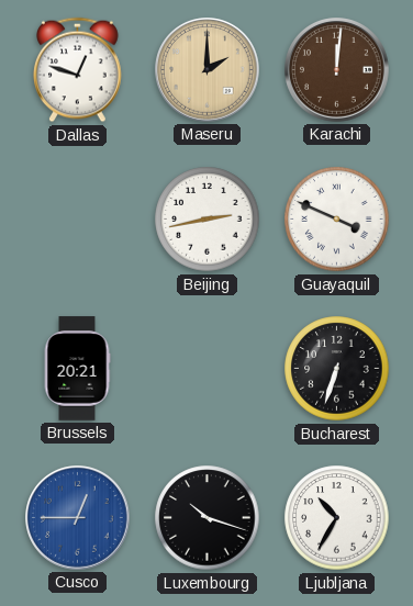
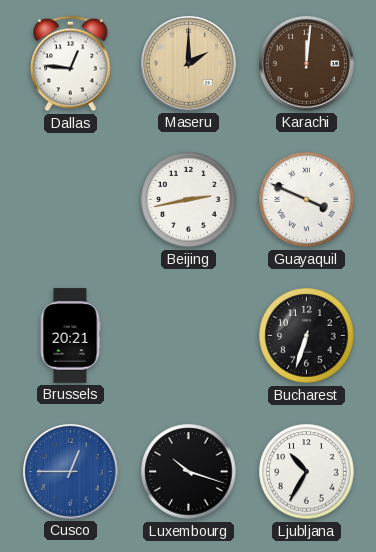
Dallas: 12:48 -> 12:46
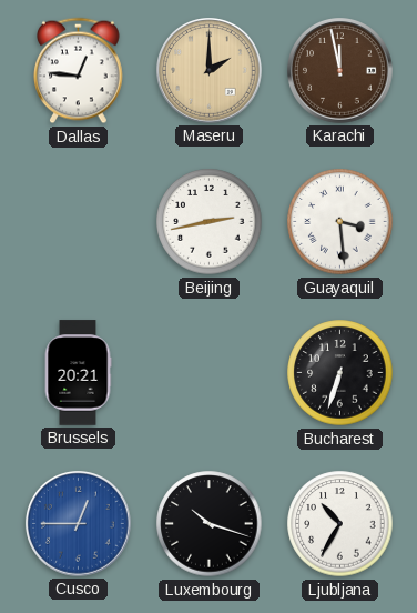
Karachi: 12:01 -> 11:58
Guayaquil: 3:49 -> 3:29
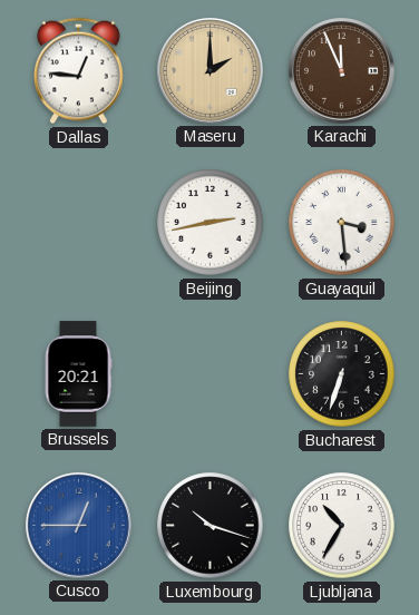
Karachi: 11:58 -> 11:56
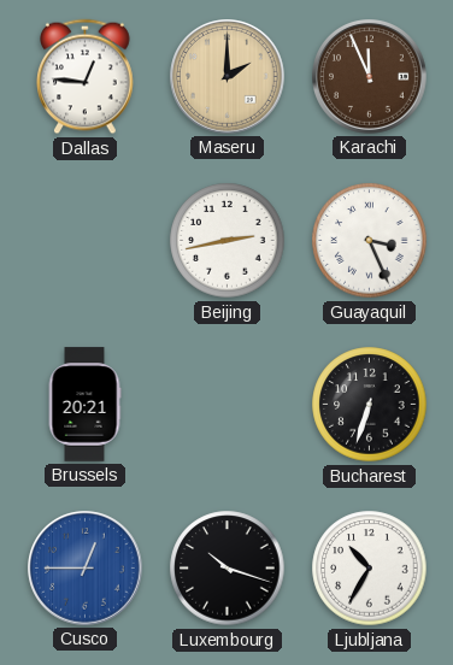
Guayaquil: 3:29 -> 3:26
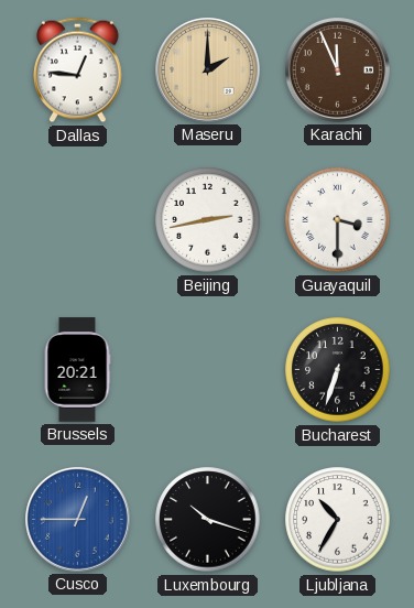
Guayaquil: 3:26 -> 3:30
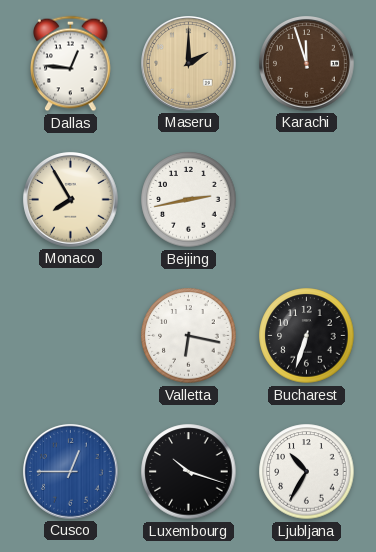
Karachi: 11:56 -> 11:57
Monaco: none -> 7:55
Guayaquil: 3:30 -> none
Brussels: 20:21 -> none
Valletta: none -> 6:17
